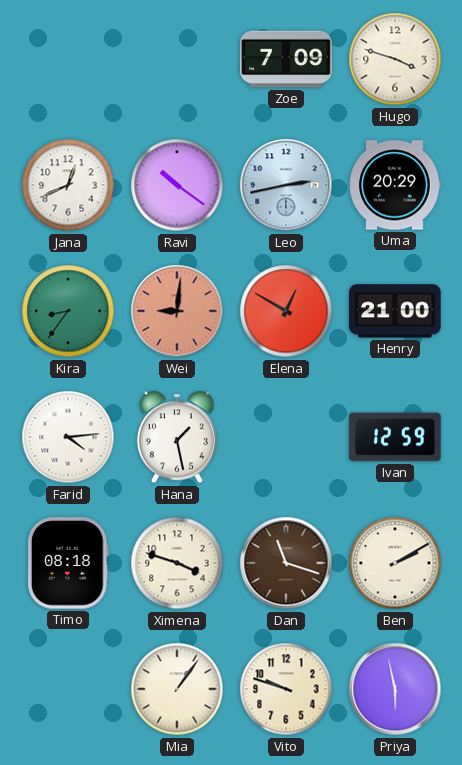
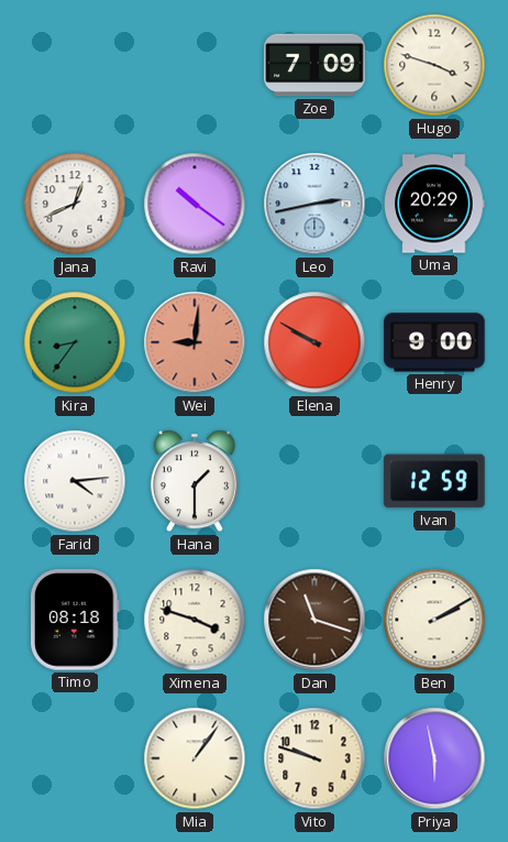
Elena: 12:50 -> 9:50
Henry: 21:00 -> 9:00
Hana: 1:28 -> 1:30
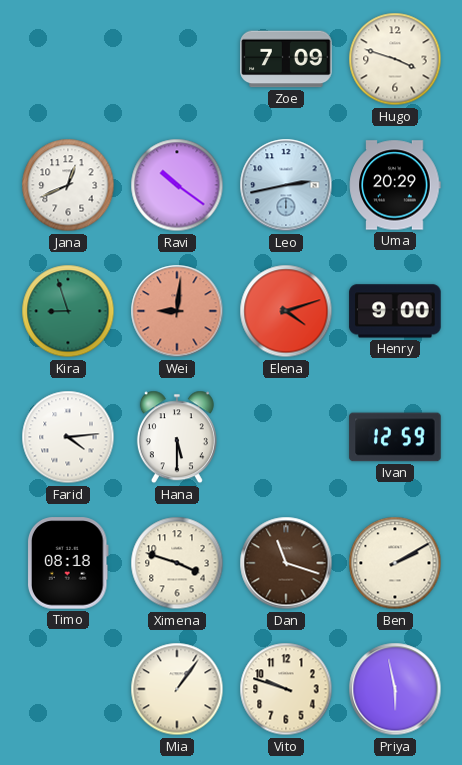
Kira: 8:36 -> 8:57
Elena: 9:50 -> 4:12
Hana: 1:30 -> 5:30
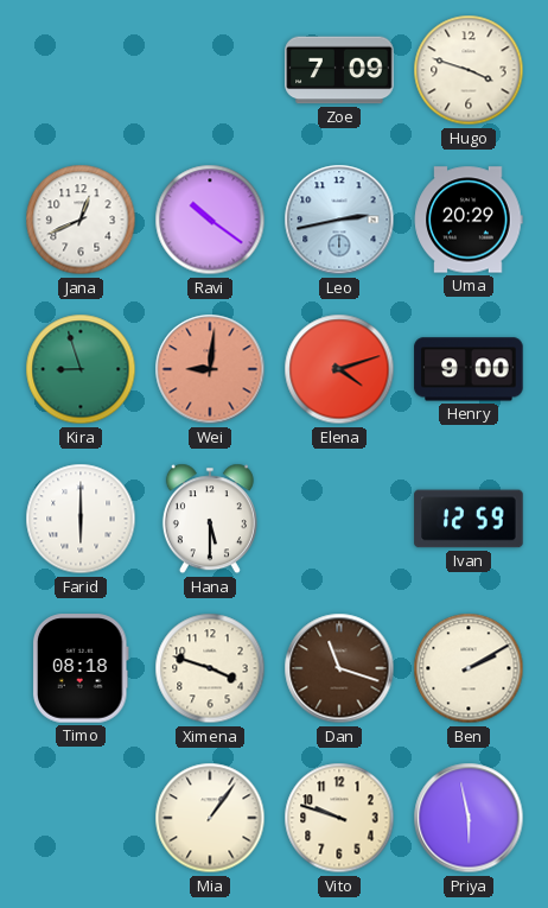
Farid: 4:14 -> 6:00
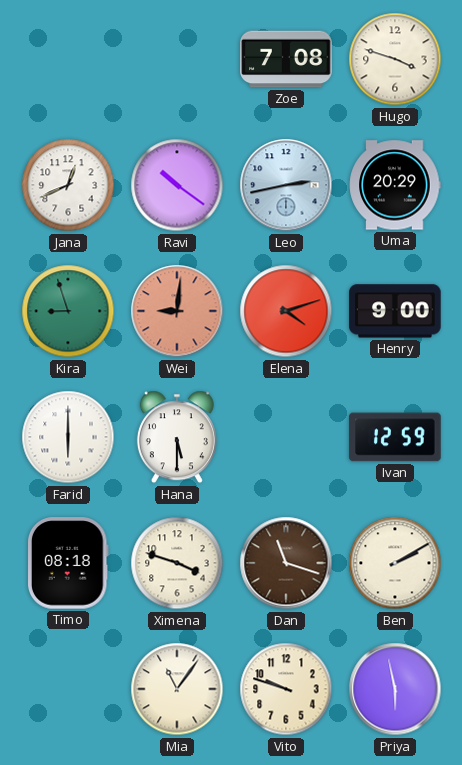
Zoe: 7:09 -> 7:08
Mia: 1:06 -> 11:06
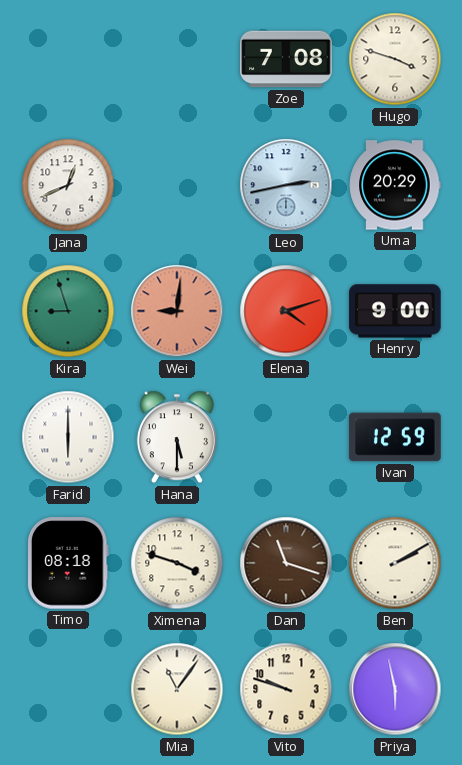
Ravi: 10:21 -> none
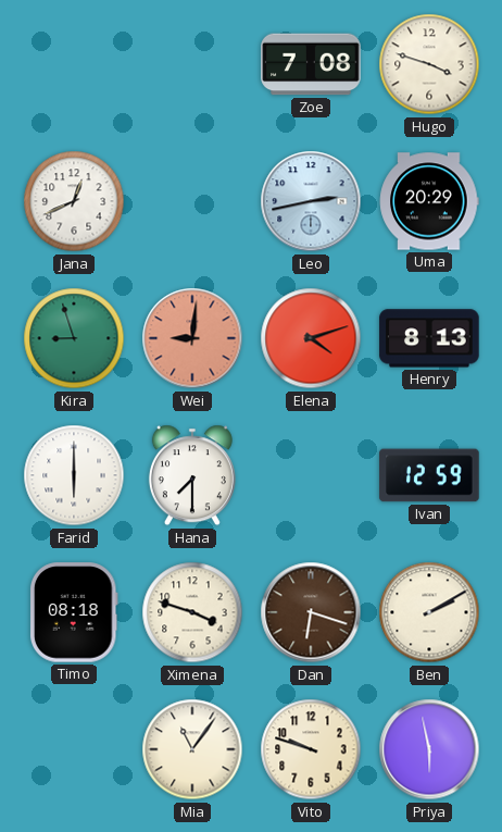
Henry: 9:00 -> 8:13
Hana: 5:30 -> 7:30
Dan: 11:18 -> 6:18
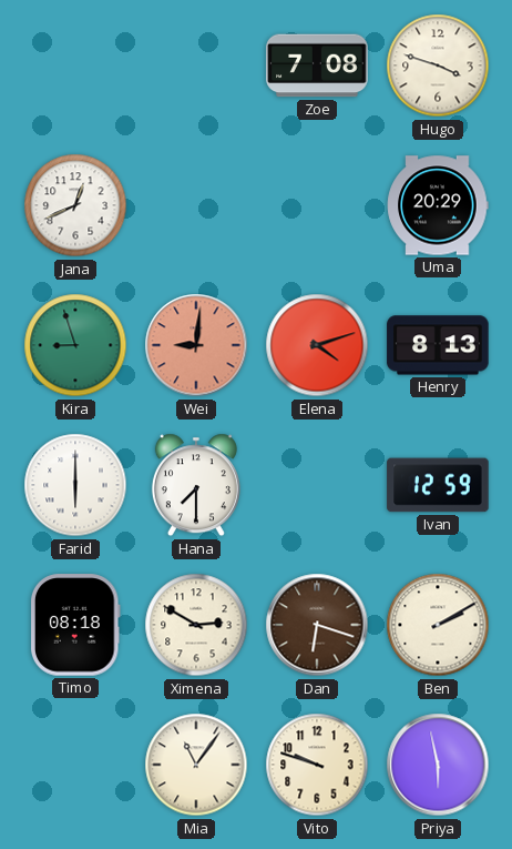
Leo: 2:43 -> none
Ximena: 3:48 -> 2:50
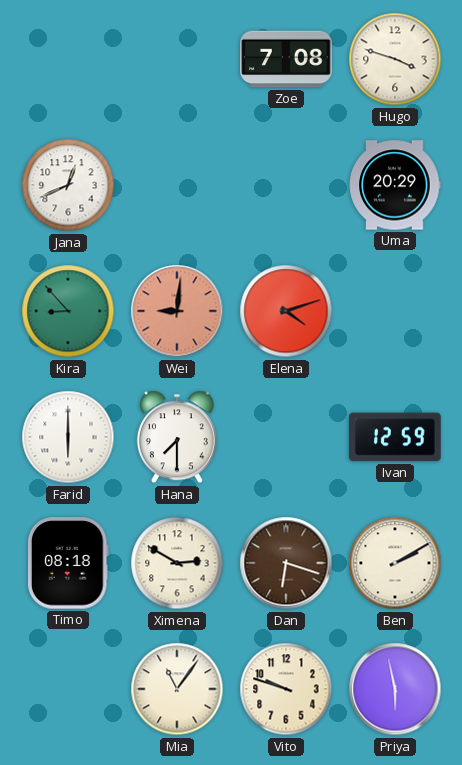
Kira: 8:57 -> 8:53
Henry: 8:13 -> none
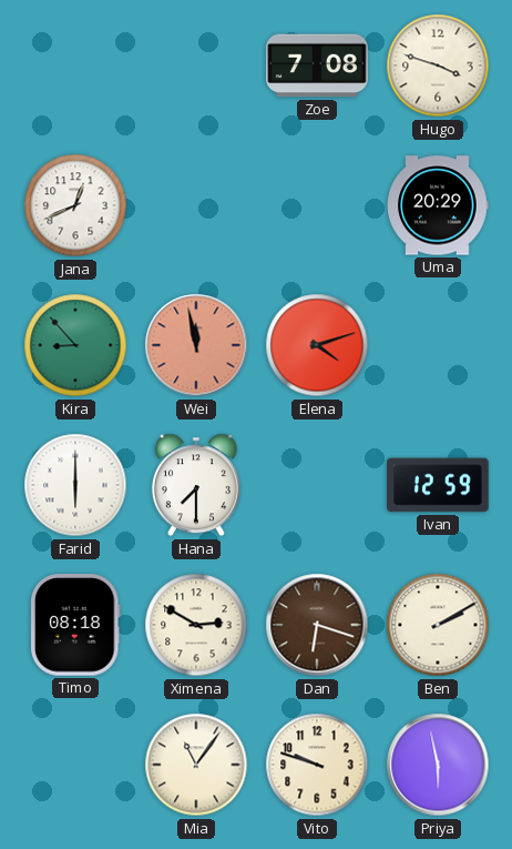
Wei: 9:01 -> 11:58
